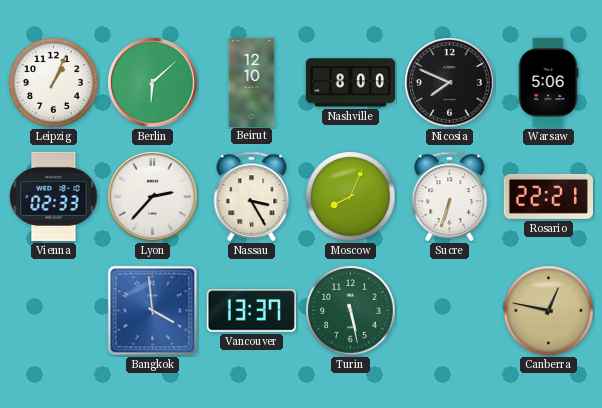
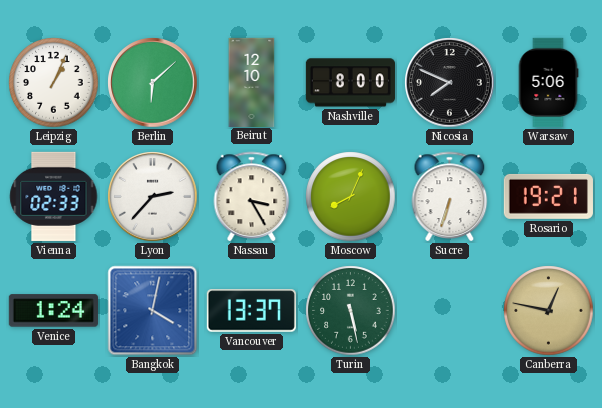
Rosario: 22:21 -> 19:21
Venice: none -> 1:24
Bangkok: 3:59 -> 4:02
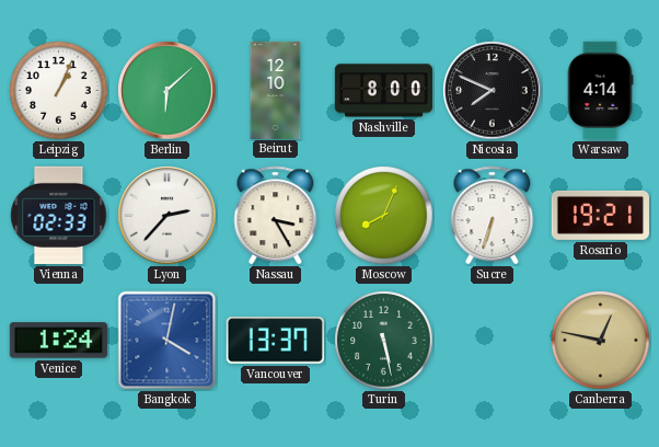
Warsaw: 5:06 -> 4:14
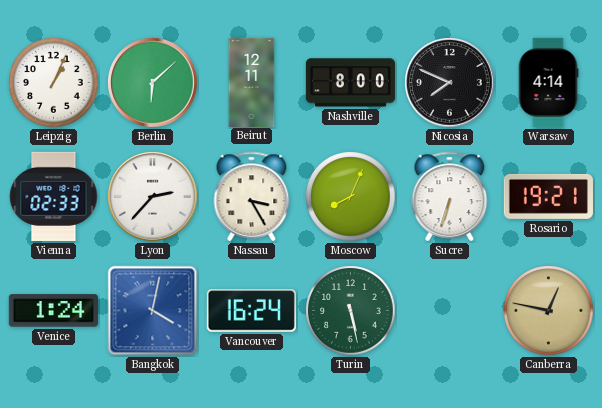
Beirut: 12:10 -> 12:11
Vancouver: 13:37 -> 16:24
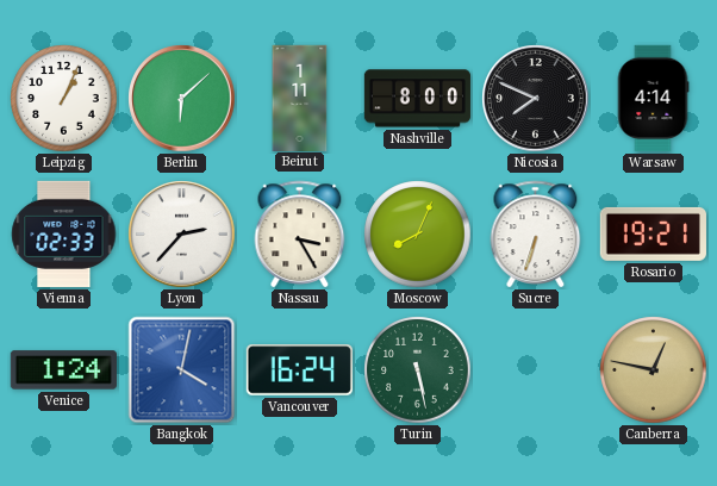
Beirut: 12:11 -> 1:11
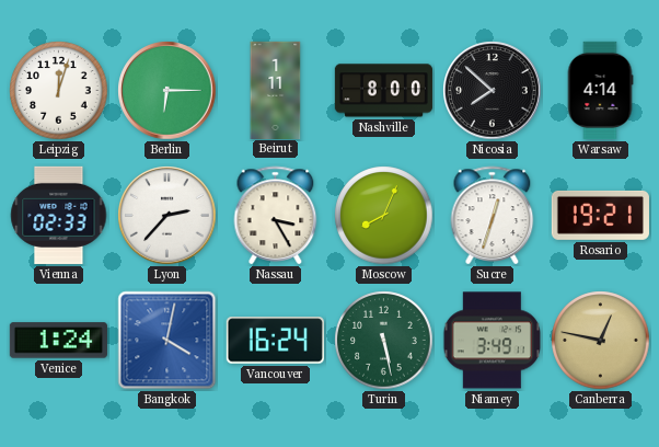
Leipzig: 1:04 -> 12:03
Berlin: 6:08 -> 6:15
Nicosia: 7:49 -> 7:52
Sucre: 6:33 -> 12:33
Niamey: none -> 3:49
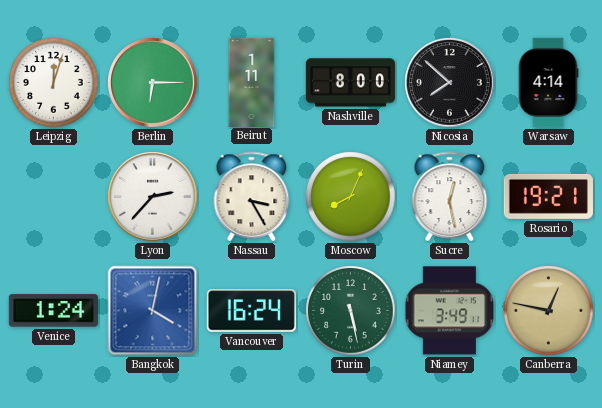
Vienna: 02:33 -> none
Sucre: 12:33 -> 12:28
